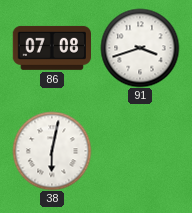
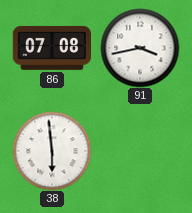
91: 3:42 -> 3:43
38: 6:02 -> 5:59
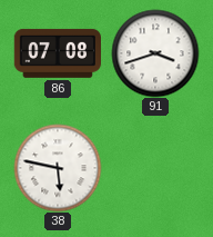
91: 3:43 -> 3:42
38: 5:59 -> 5:47
